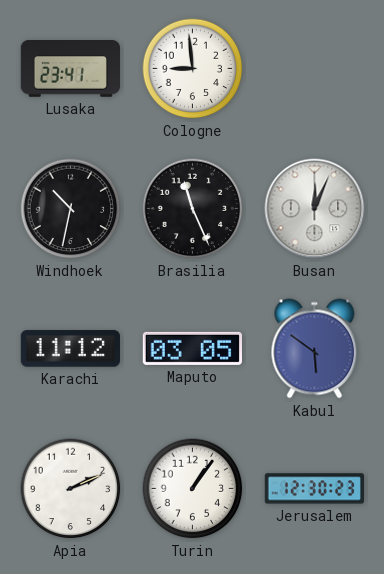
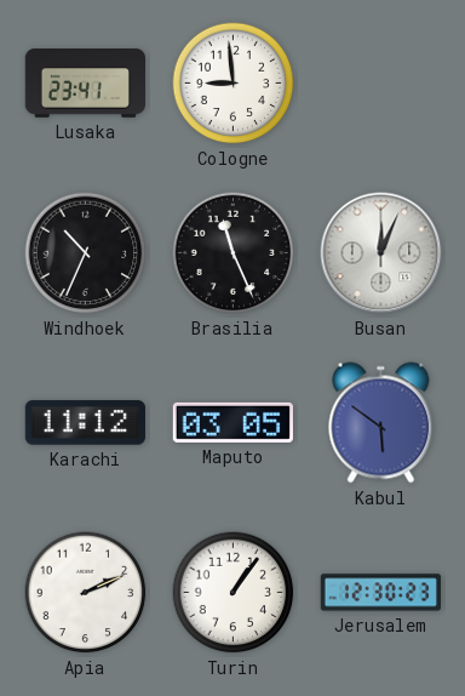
Windhoek: 10:32 -> 10:34
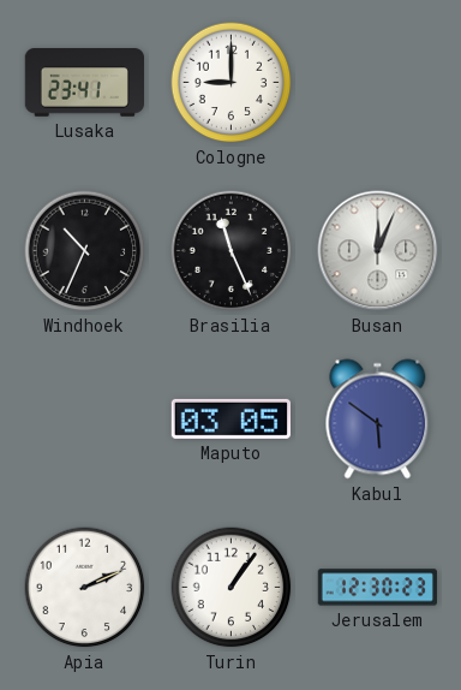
Cologne: 8:59 -> 9:00
Karachi: 11:12 -> none
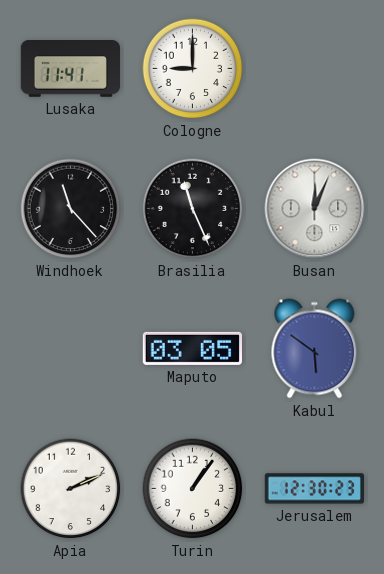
Lusaka: 23:41 -> 11:41
Windhoek: 10:34 -> 11:23
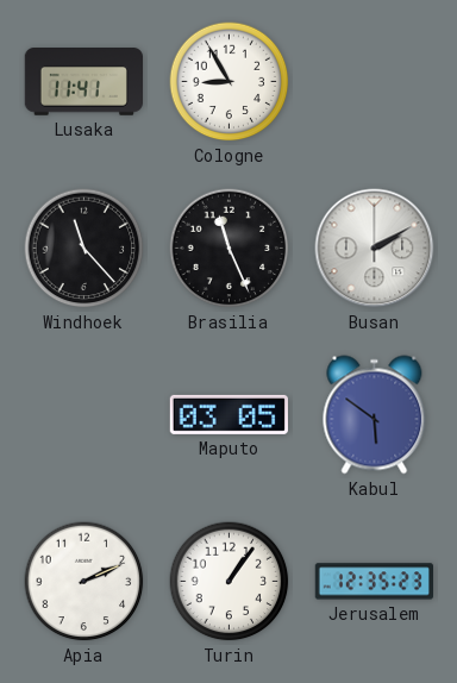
Cologne: 9:00 -> 8:55
Busan: 12:04 -> 2:10
Jerusalem: 12:30 -> 12:35
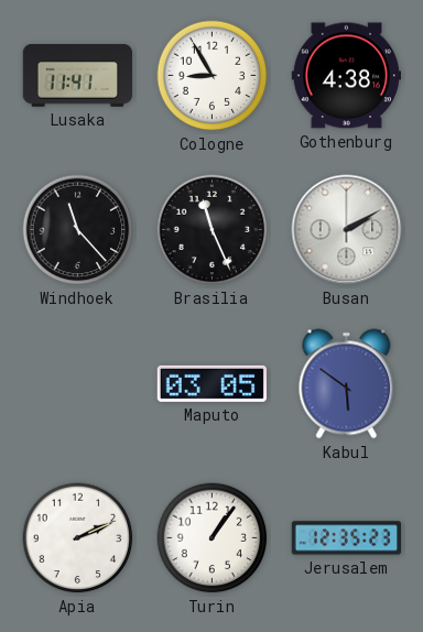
Gothenburg: none -> 4:38
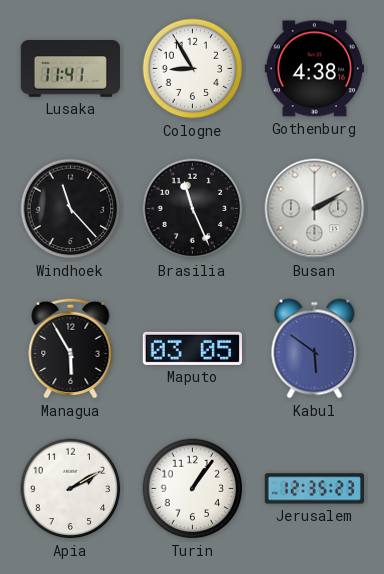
Managua: none -> 5:55
Apia: 2:11 -> 2:10
